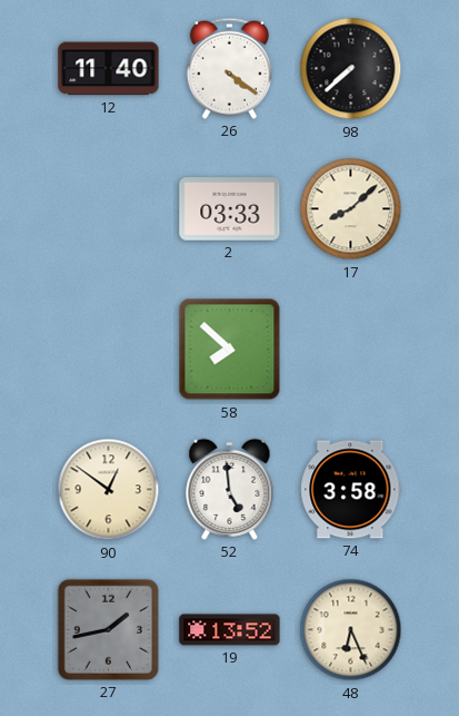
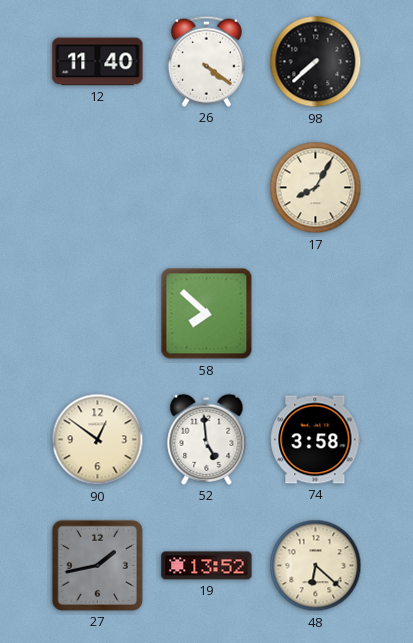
2: 03:33 -> none
17: 8:08 -> 8:05
48: 6:26 -> 6:22
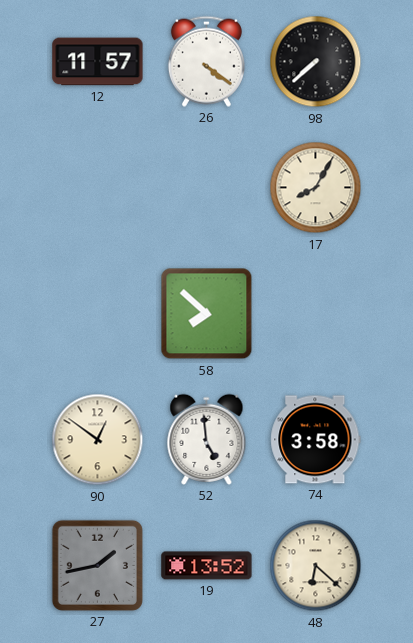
12: 11:40 -> 11:57
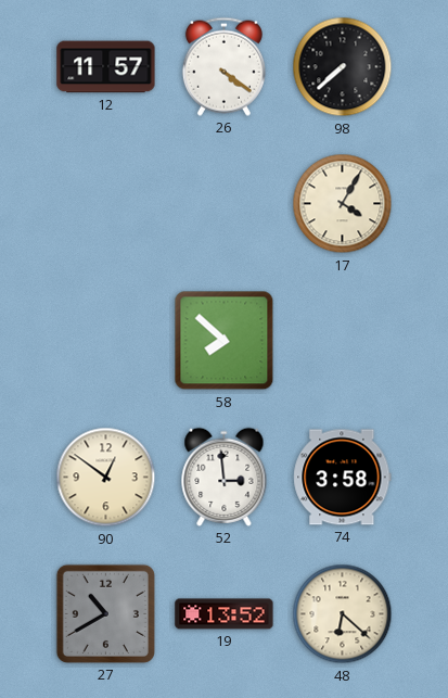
17: 8:05 -> 4:05
52: 4:59 -> 2:59
27: 1:43 -> 10:40
